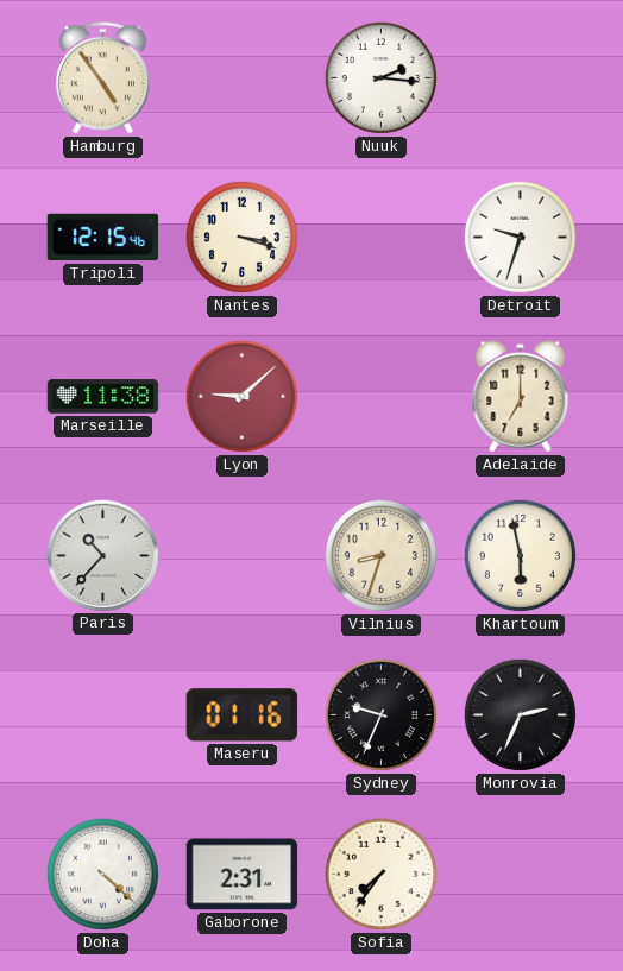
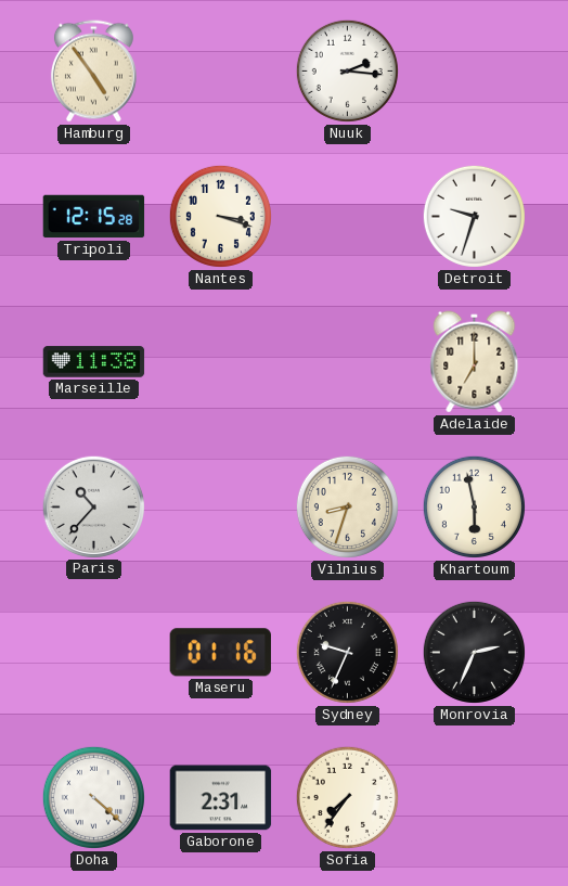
Tripoli: 12:15:46 -> 12:15:28
Lyon: 9:08 -> none
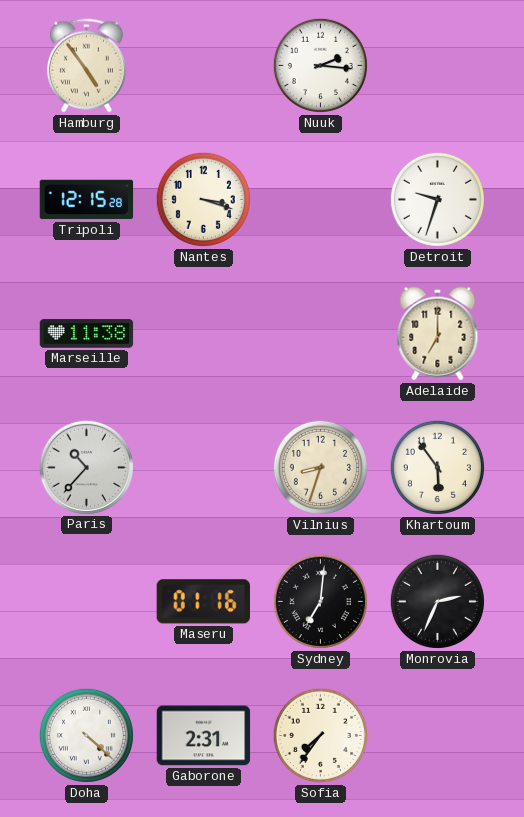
Khartoum: 5:58 -> 5:54
Sydney: 9:34 -> 7:01
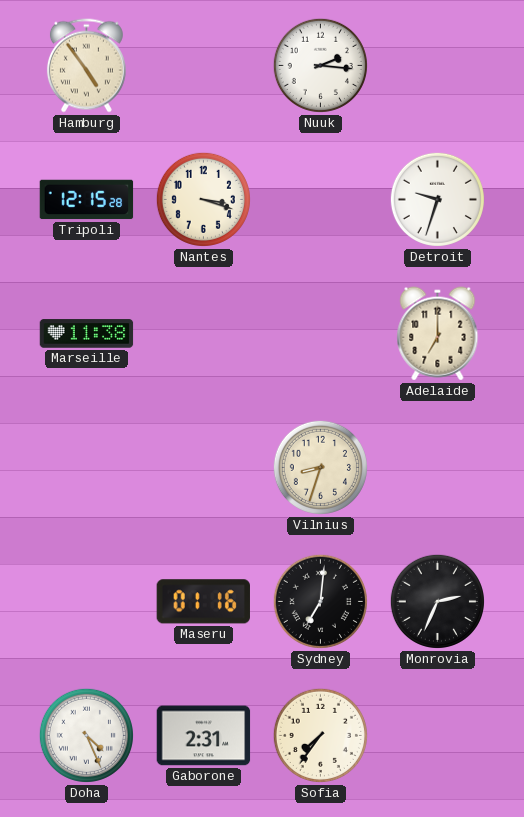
Paris: 10:37 -> none
Khartoum: 5:54 -> none
Doha: 4:22 -> 4:26
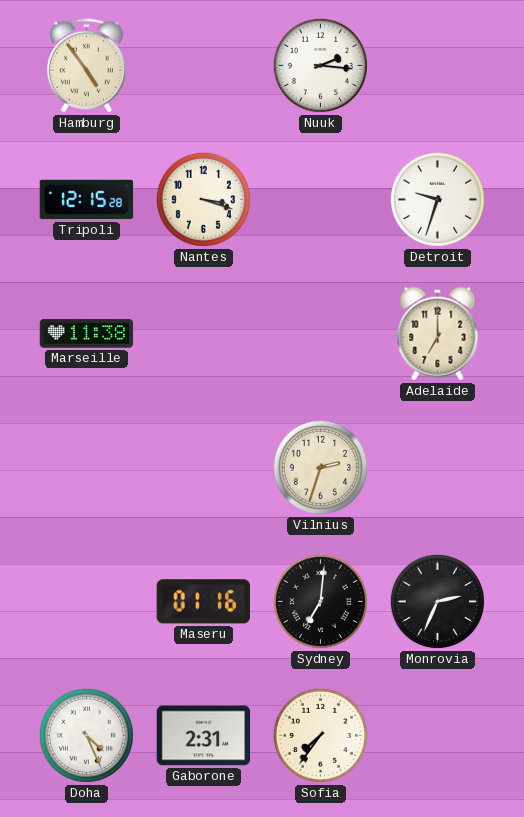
Vilnius: 8:33 -> 2:33
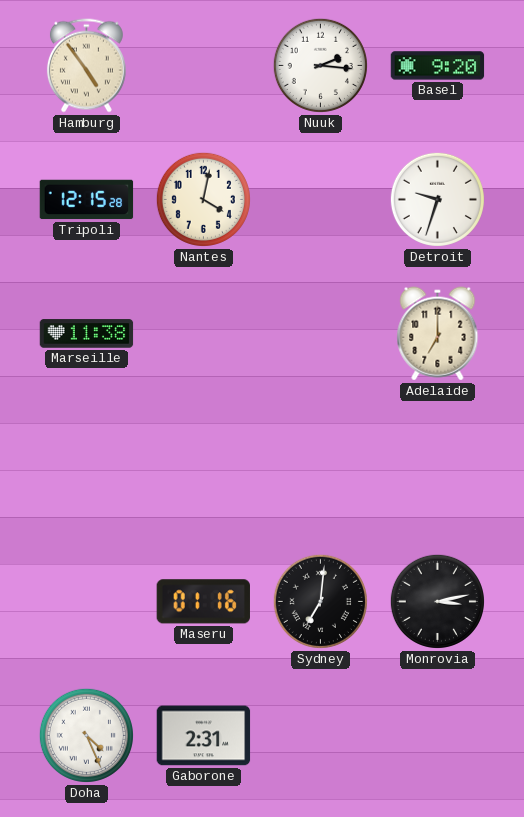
Basel: none -> 9:20
Nantes: 3:18 -> 4:02
Vilnius: 2:33 -> none
Monrovia: 2:34 -> 3:13
Sofia: 7:36 -> none
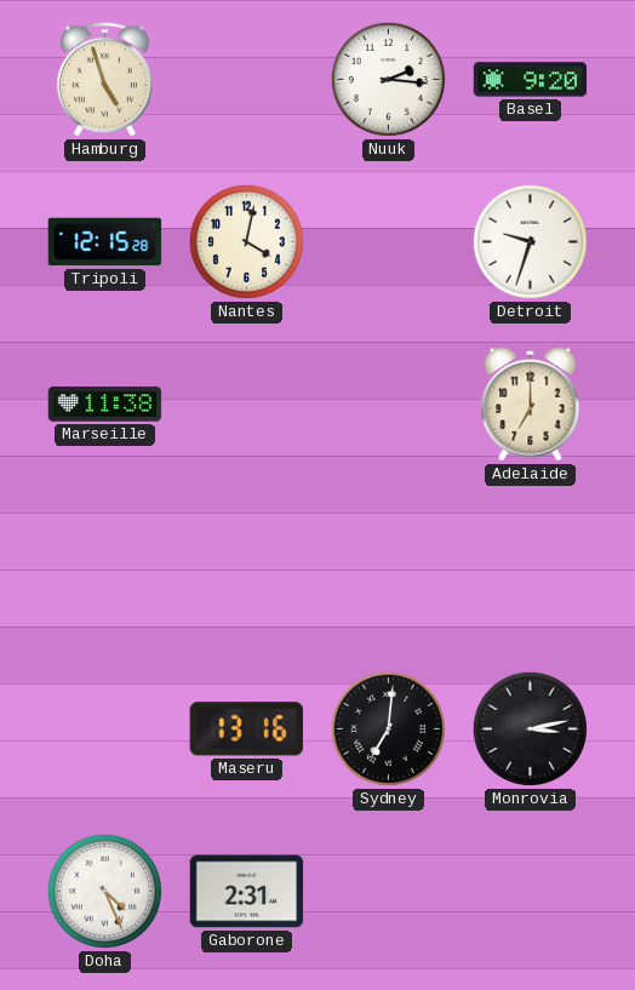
Hamburg: 4:54 -> 4:57
Maseru: 01:16 -> 13:16
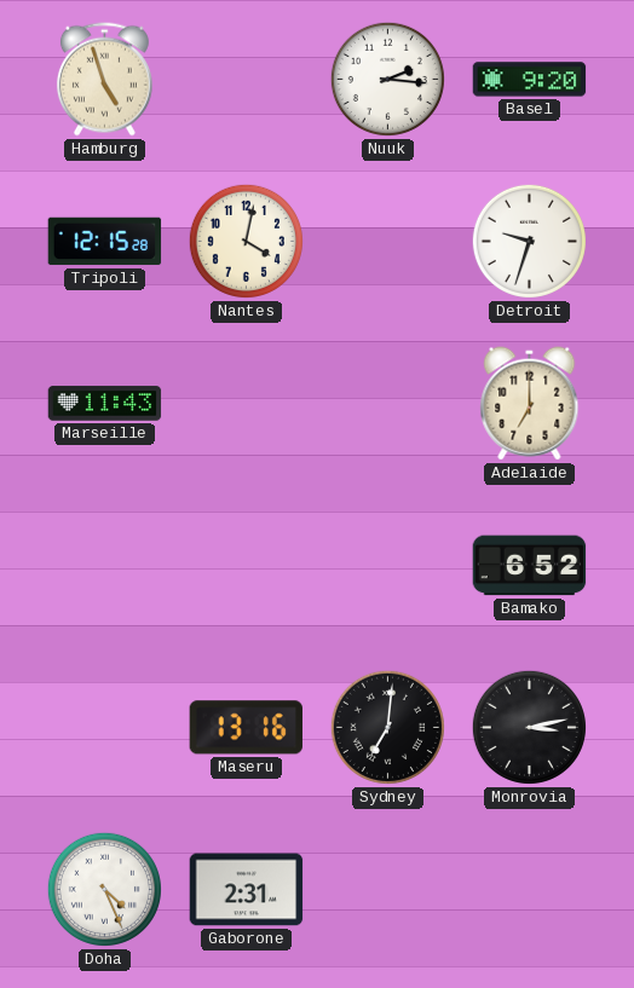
Marseille: 11:38 -> 11:43
Bamako: none -> 6:52
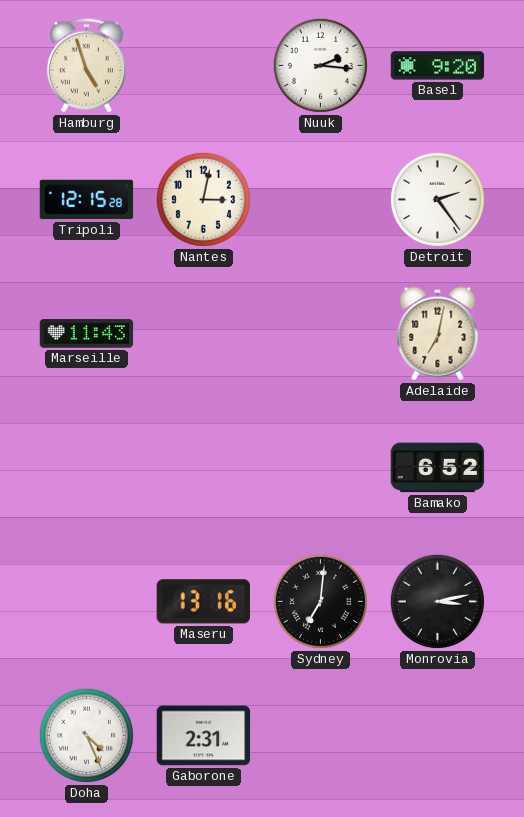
Nantes: 4:02 -> 3:02
Detroit: 9:33 -> 2:24
Adelaide: 7:00 -> 7:02
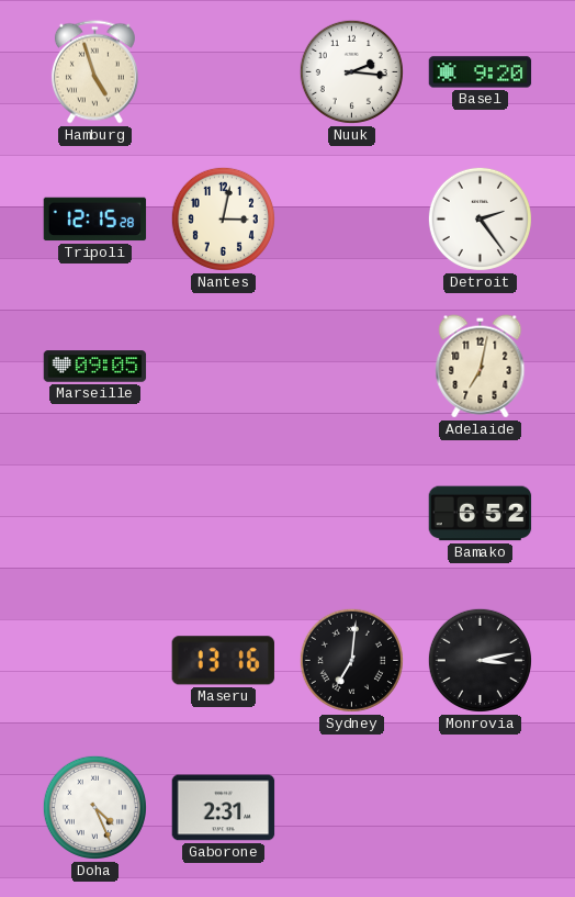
Marseille: 11:43 -> 09:05
